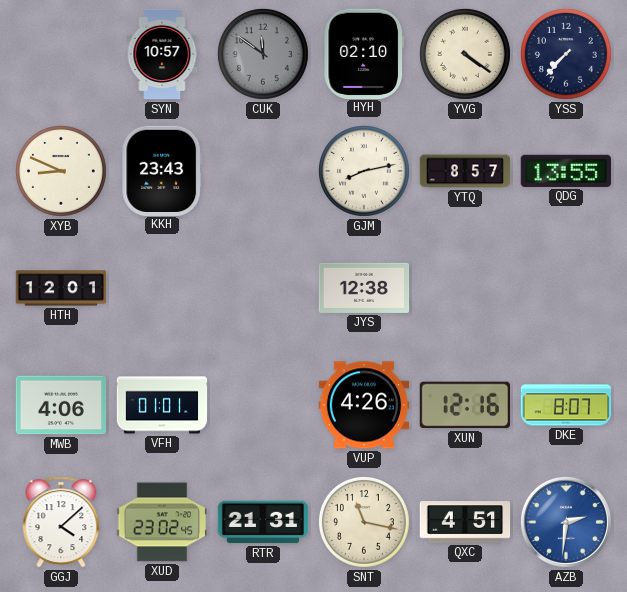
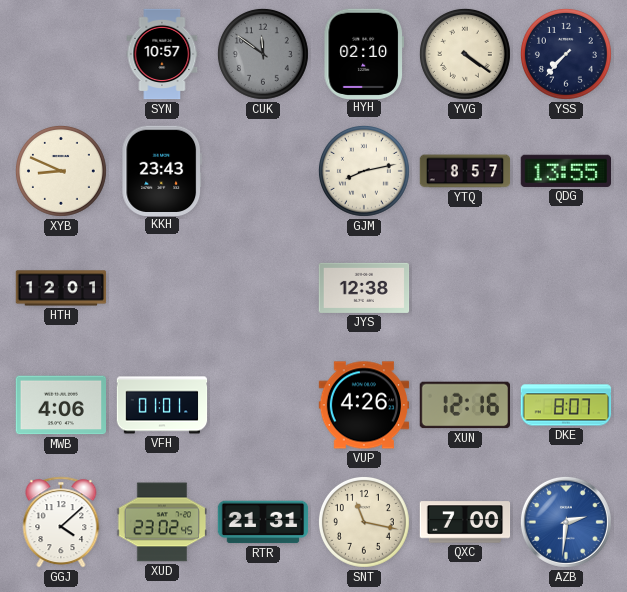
QXC: 4:51 -> 7:00
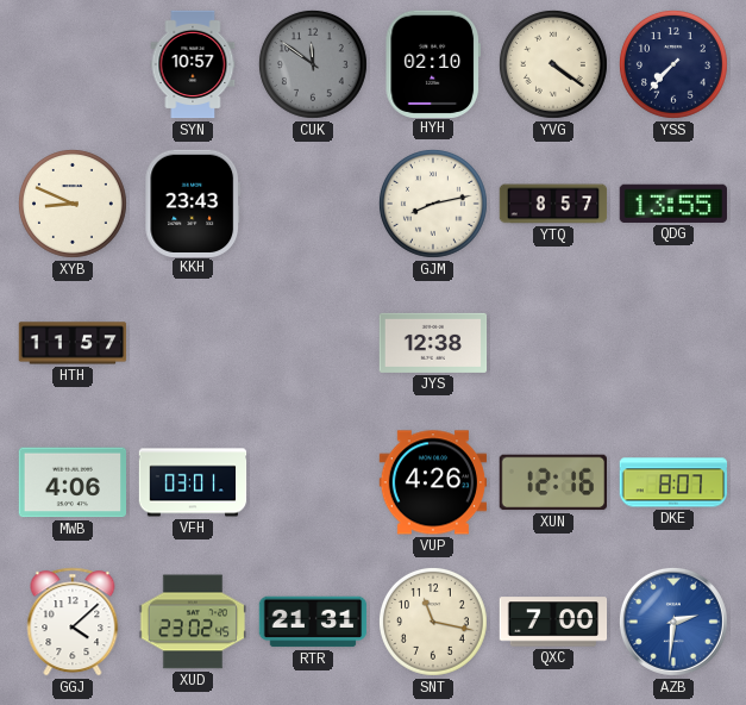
HTH: 12:01 -> 11:57
VFH: 01:01 -> 03:01
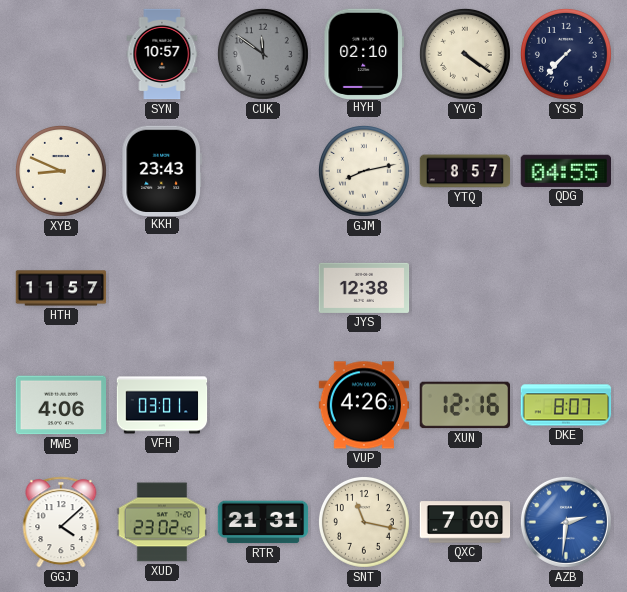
QDG: 13:55 -> 04:55
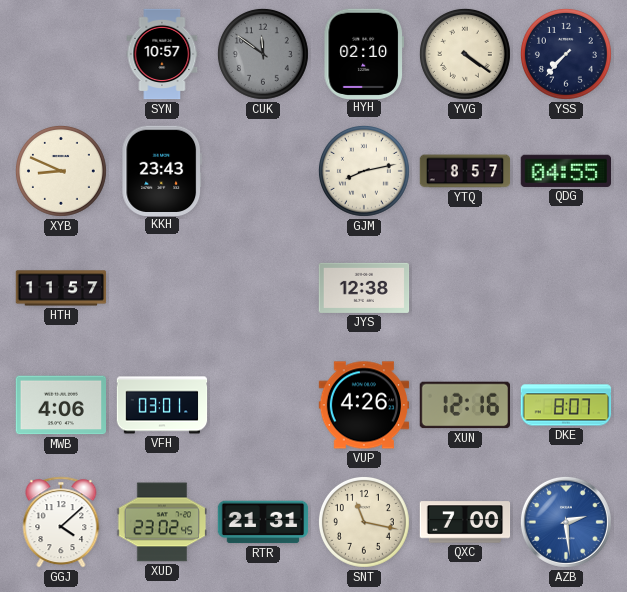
AZB: 2:31 -> 2:29
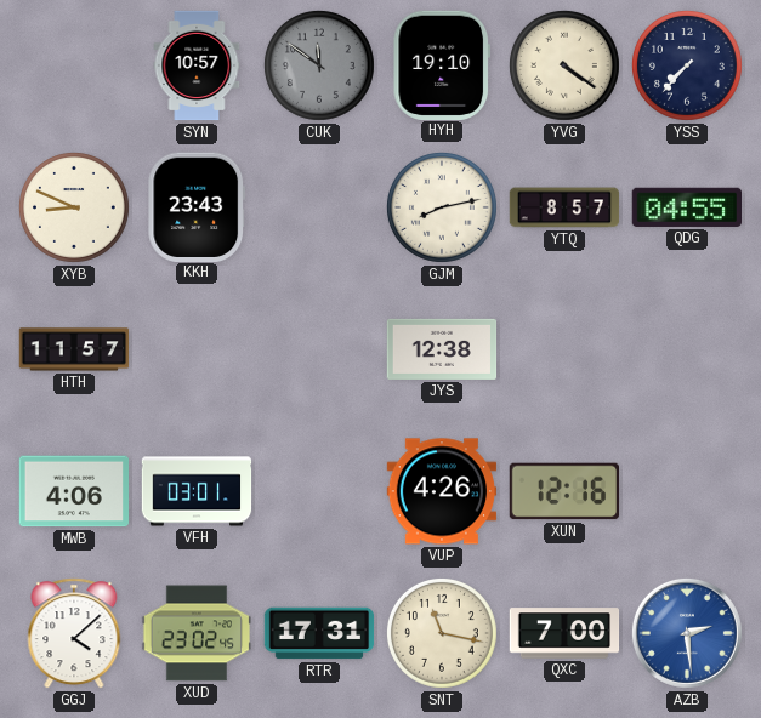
HYH: 02:10 -> 19:10
DKE: 8:07 -> none
RTR: 21:31 -> 17:31
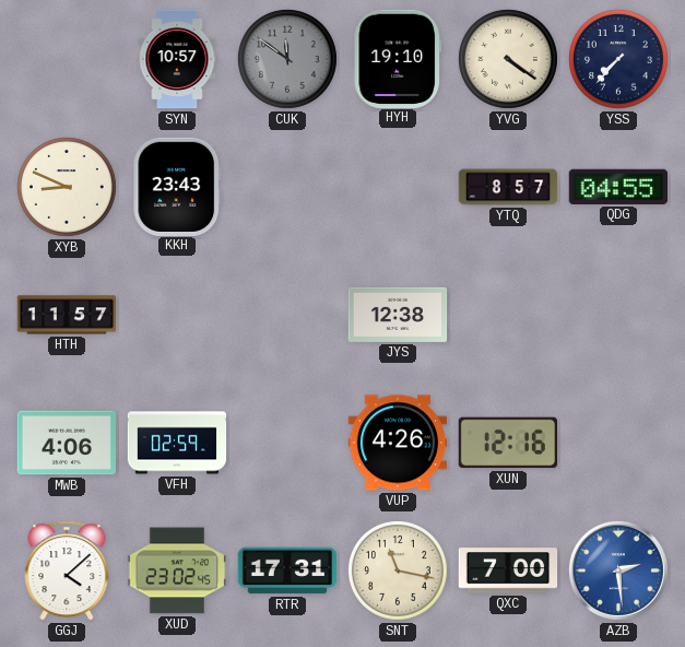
GJM: 8:13 -> none
VFH: 03:01 -> 02:59
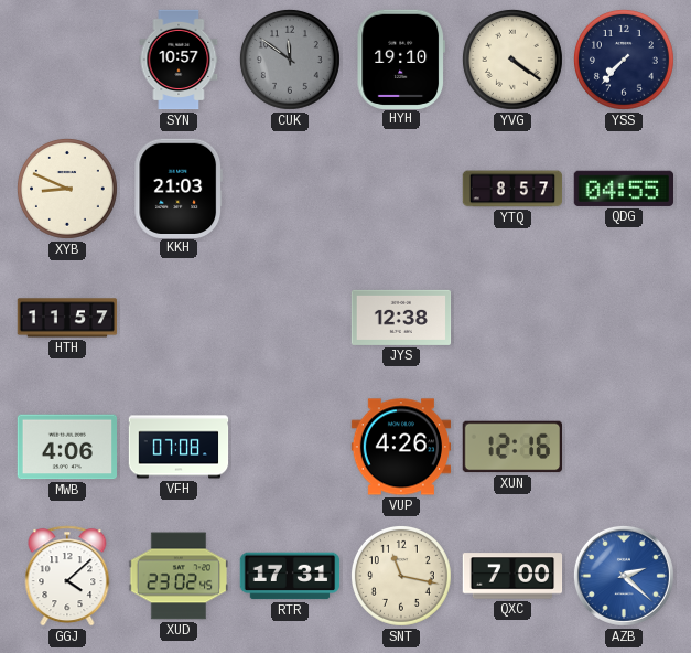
KKH: 23:43 -> 21:03
VFH: 02:59 -> 07:08
AZB: 2:29 -> 2:22
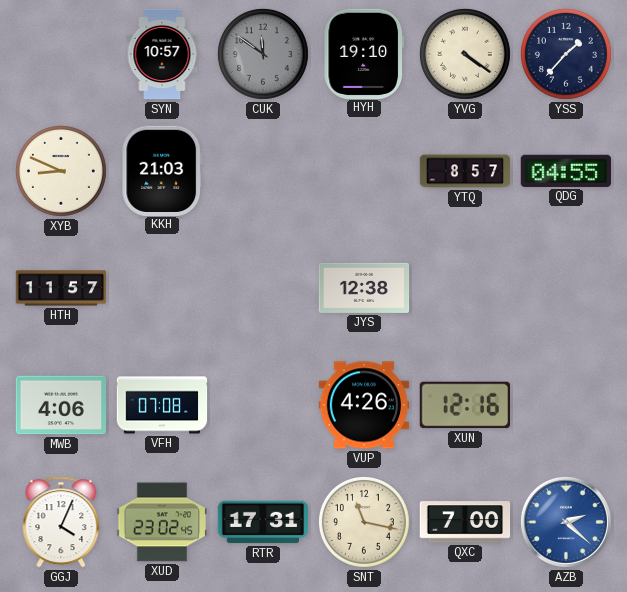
YSS: 7:37 -> 1:37
GGJ: 4:08 -> 4:04
